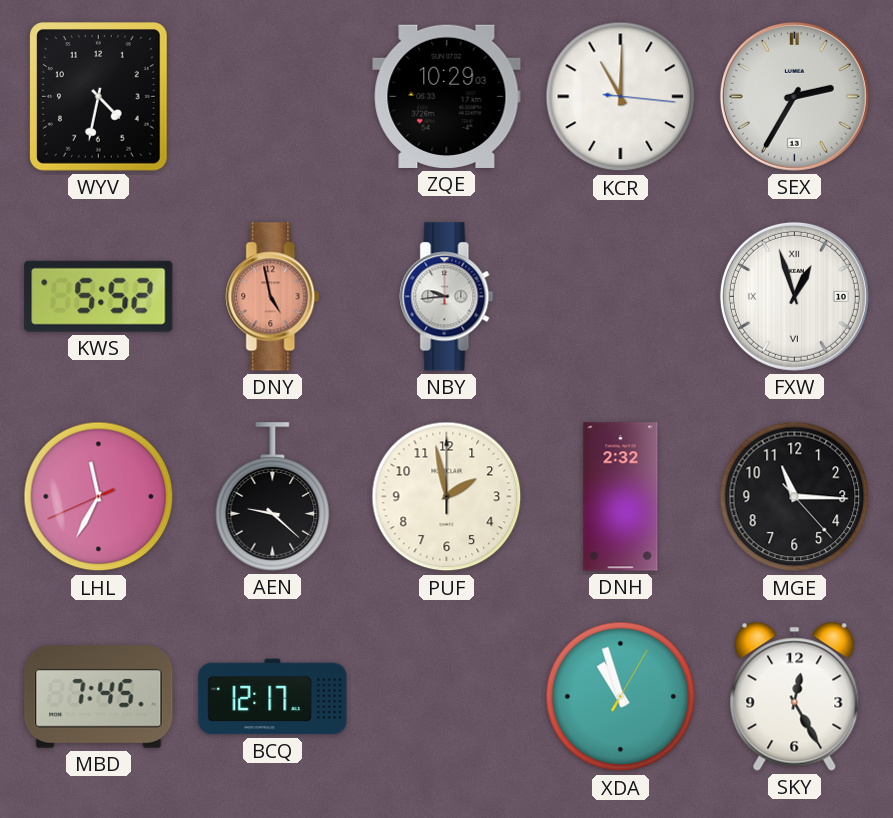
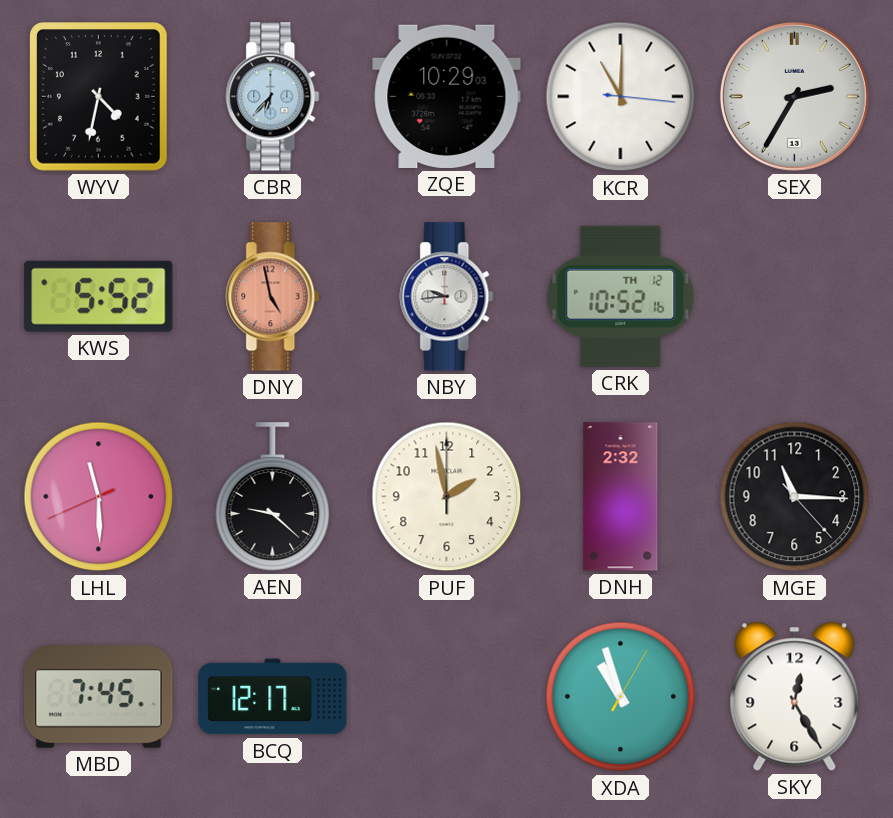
CBR: none -> 6:37
CRK: none -> 10:52
FXW: 12:57 -> none
LHL: 11:34 -> 11:29
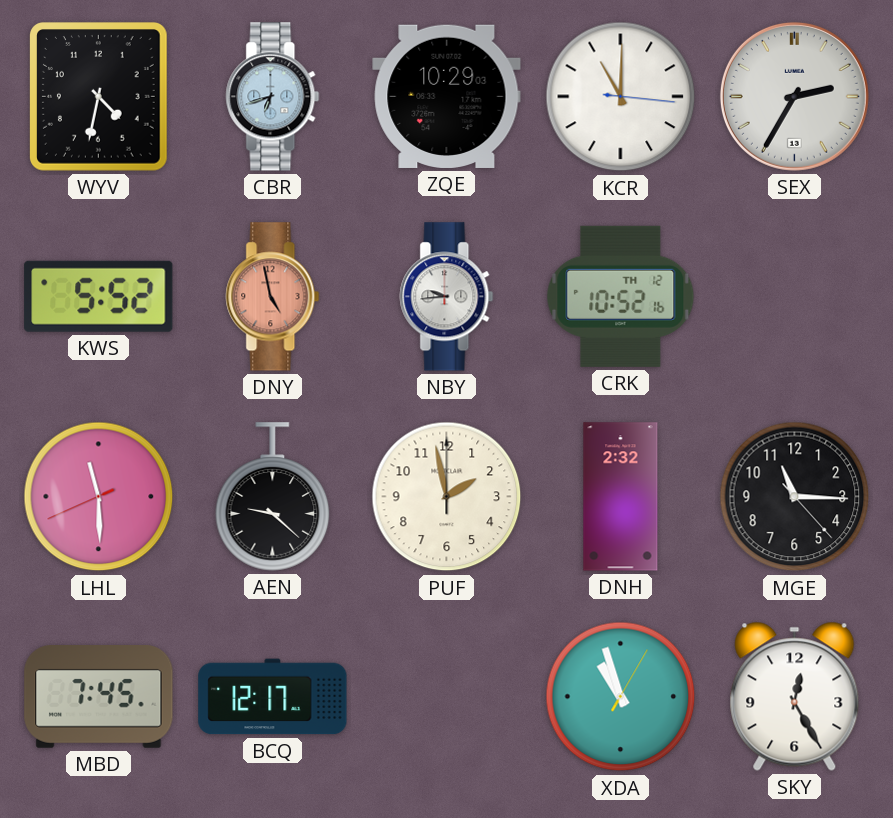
CBR: 6:37 -> 6:42
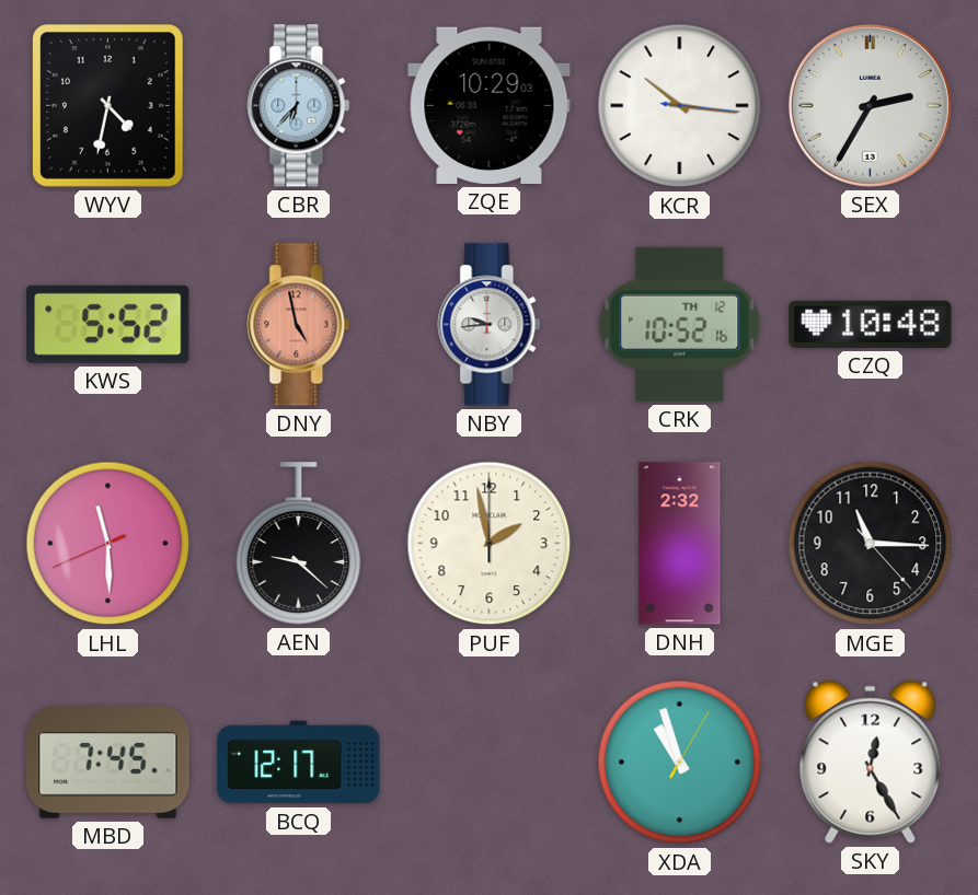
CBR: 6:42 -> 6:37
KCR: 11:00 -> 10:16
CZQ: none -> 10:48
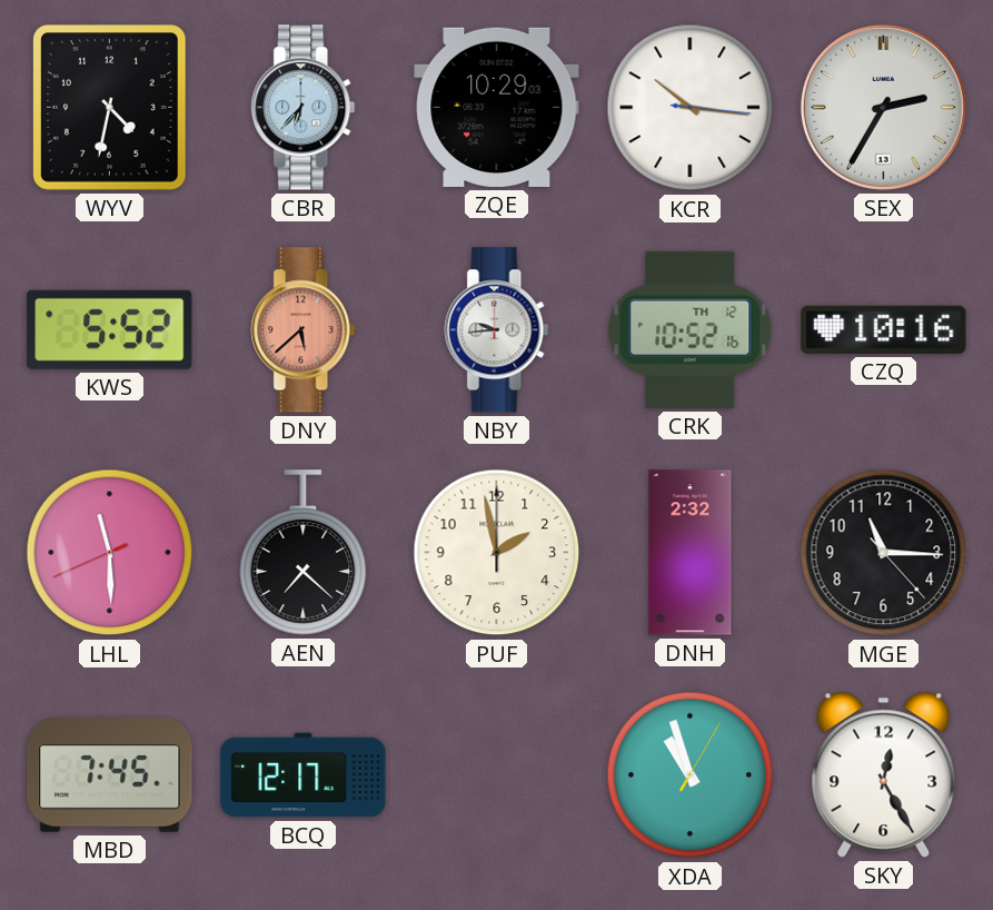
DNY: 4:58 -> 5:38
CZQ: 10:48 -> 10:16
AEN: 9:22 -> 7:22
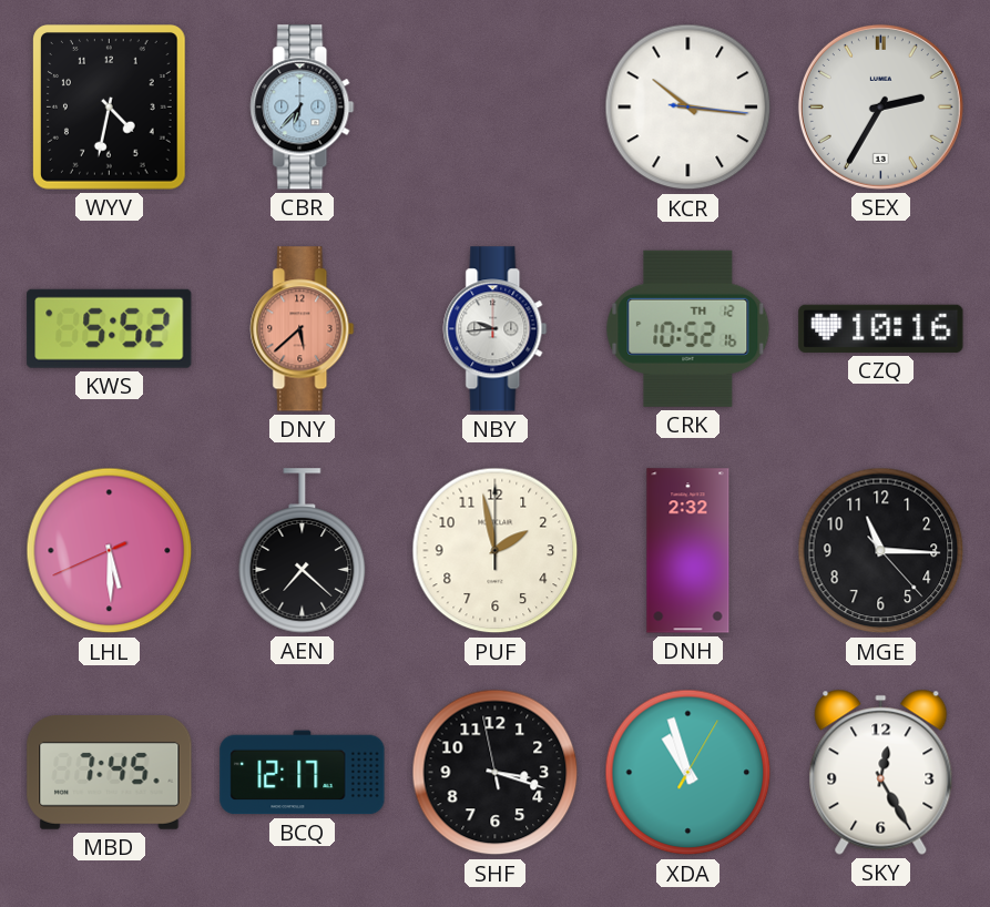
ZQE: 10:29 -> none
LHL: 11:29 -> 5:29
SHF: none -> 3:17
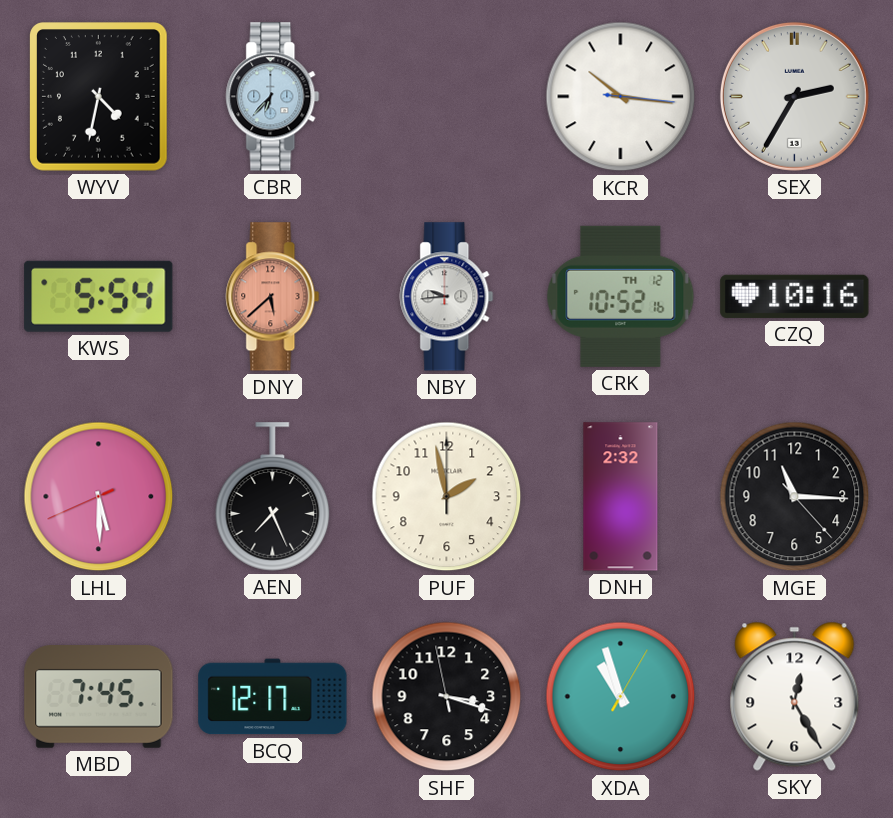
KWS: 5:52 -> 5:54
AEN: 7:22 -> 7:26
